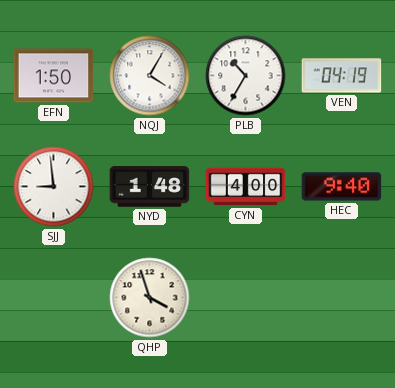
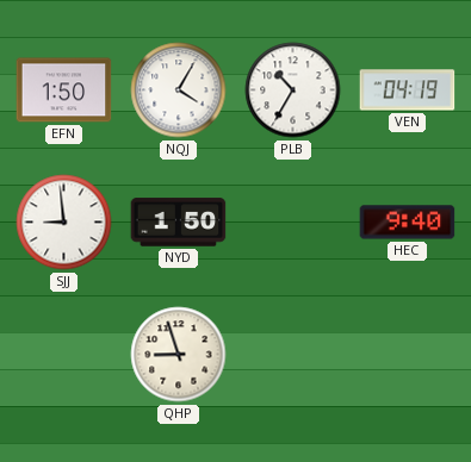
NYD: 1:48 -> 1:50
CYN: 4:00 -> none
QHP: 3:57 -> 8:57
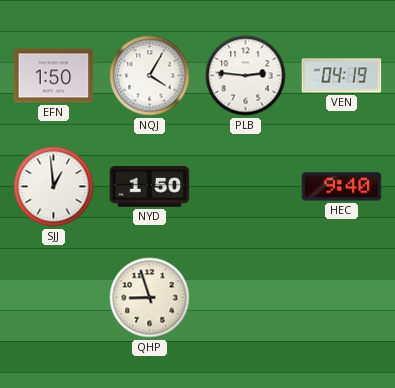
PLB: 10:35 -> 2:46
SJJ: 8:59 -> 12:59
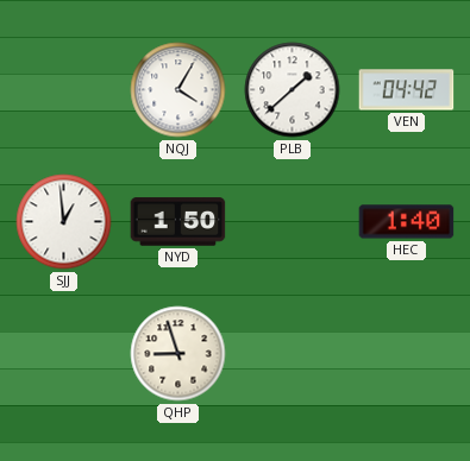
EFN: 1:50 -> none
PLB: 2:46 -> 1:38
VEN: 04:19 -> 04:42
HEC: 9:40 -> 1:40
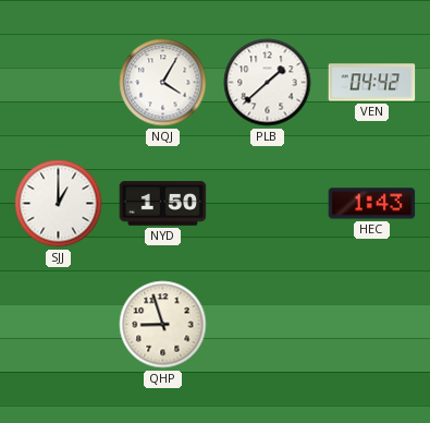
SJJ: 12:59 -> 1:00
HEC: 1:40 -> 1:43
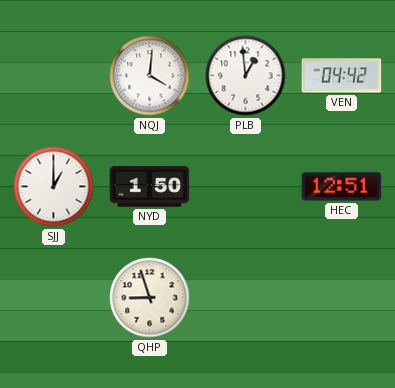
NQJ: 4:05 -> 4:01
PLB: 1:38 -> 12:59
HEC: 1:43 -> 12:51
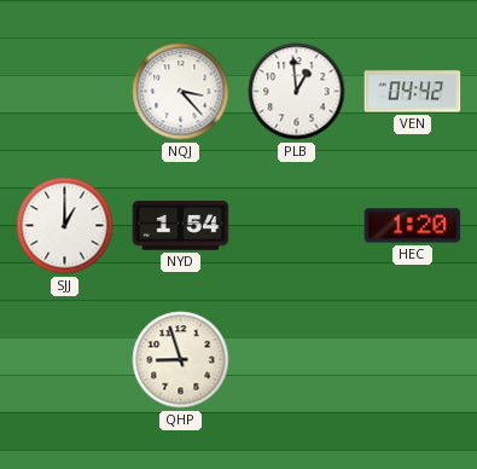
NQJ: 4:01 -> 3:23
NYD: 1:50 -> 1:54
HEC: 12:51 -> 1:20
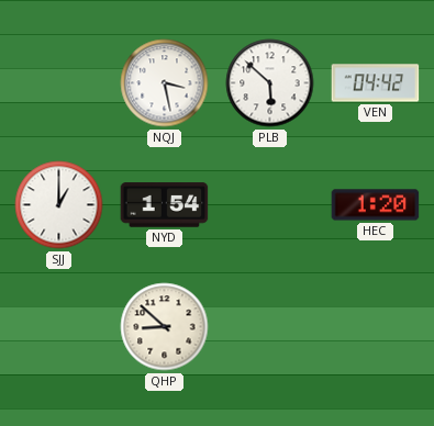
NQJ: 3:23 -> 3:28
PLB: 12:59 -> 5:52
QHP: 8:57 -> 8:52
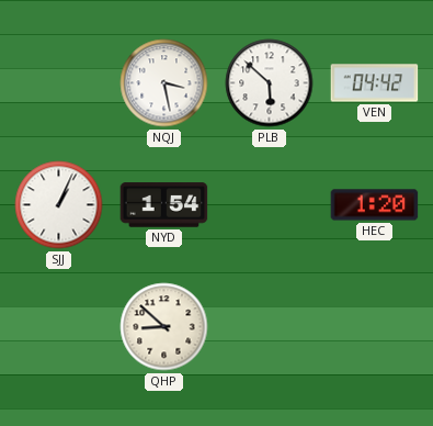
SJJ: 1:00 -> 1:04
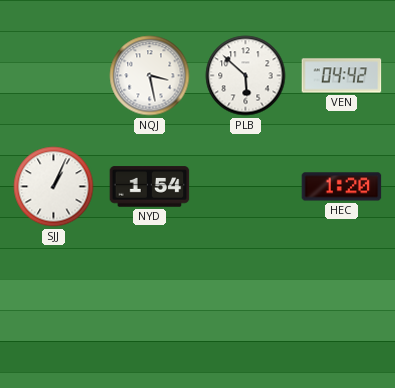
QHP: 8:52 -> none
